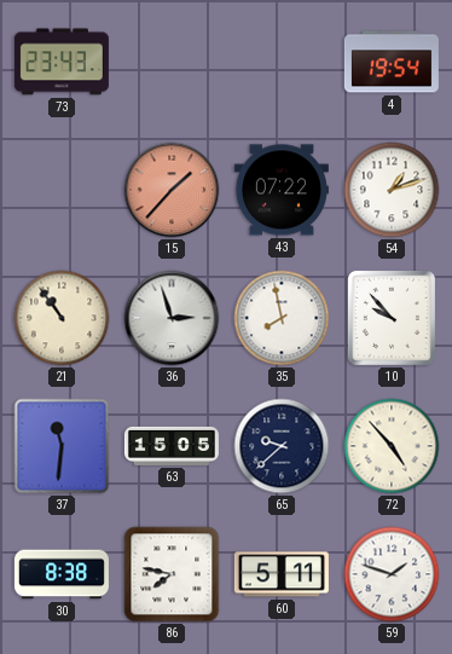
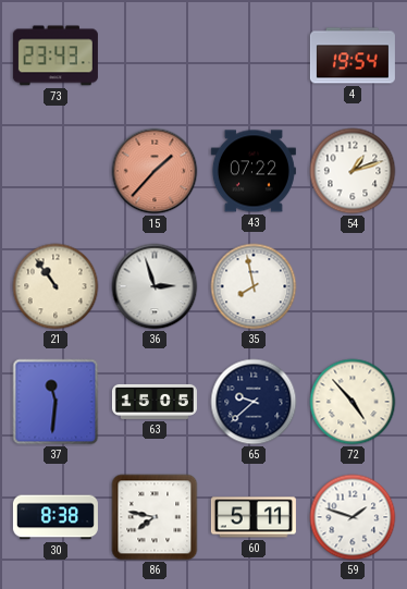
10: 9:53 -> none
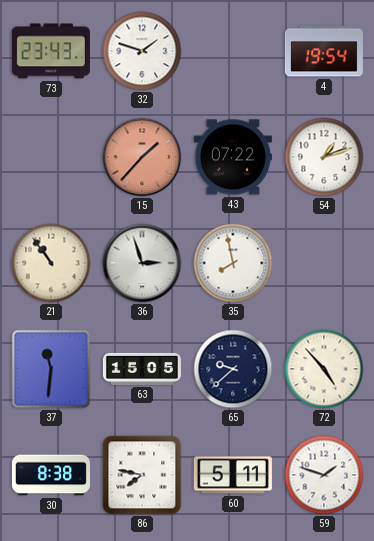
32: none -> 1:48
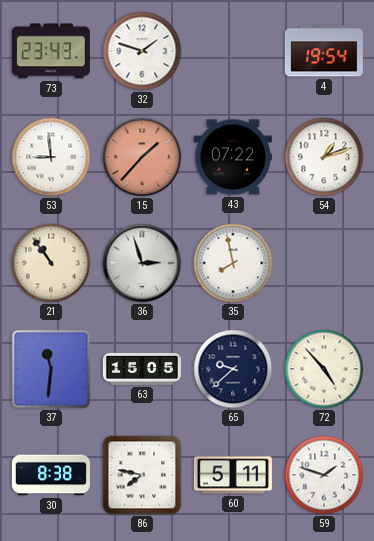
53: none -> 8:59
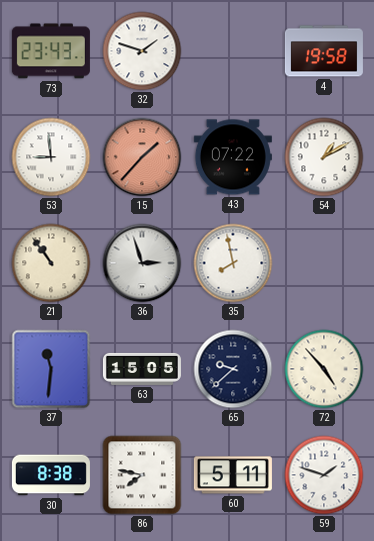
4: 19:54 -> 19:58
54: 1:12 -> 1:10
